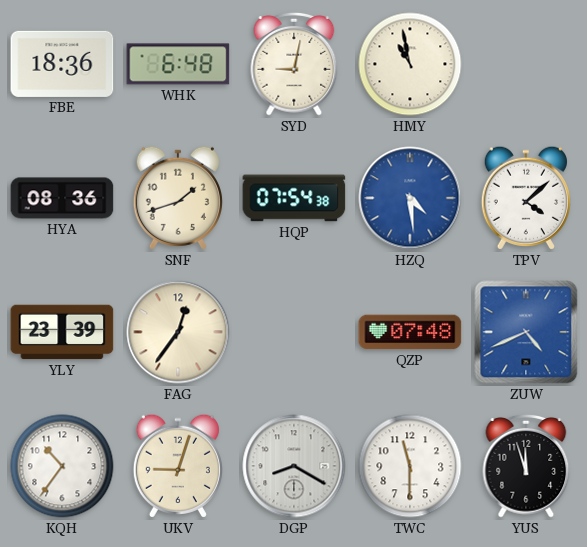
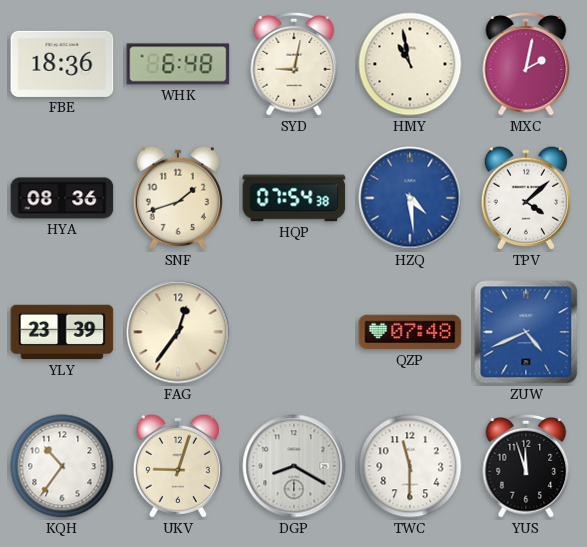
MXC: none -> 2:02
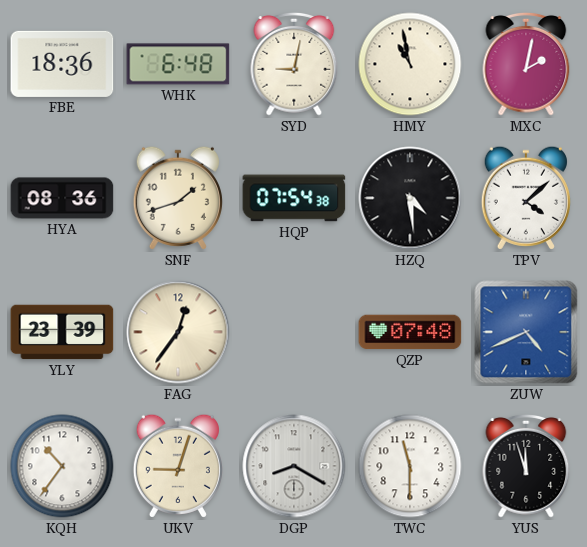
HZQ dial: blue -> black
